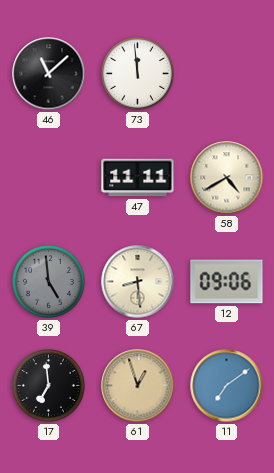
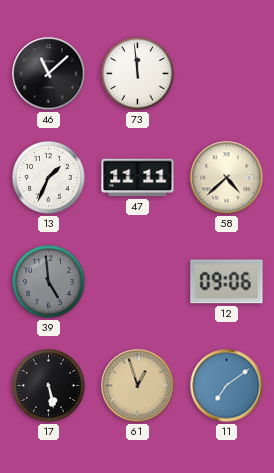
13: none -> 1:34
58: 4:40 -> 4:38
67: 8:29 -> none
17: 6:59 -> 5:28
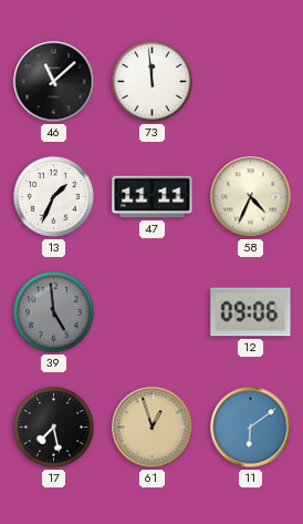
58: 4:38 -> 4:34
17: 5:28 -> 7:28
11: 7:09 -> 6:09
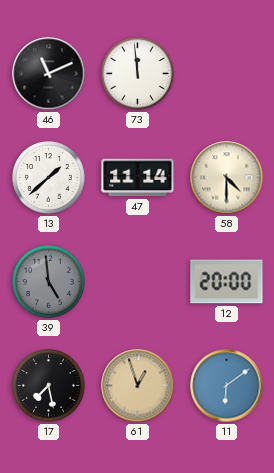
46: 11:08 -> 11:11
13: 1:34 -> 1:38
47: 11:11 -> 11:14
58: 4:34 -> 4:30
12: 09:06 -> 20:00
